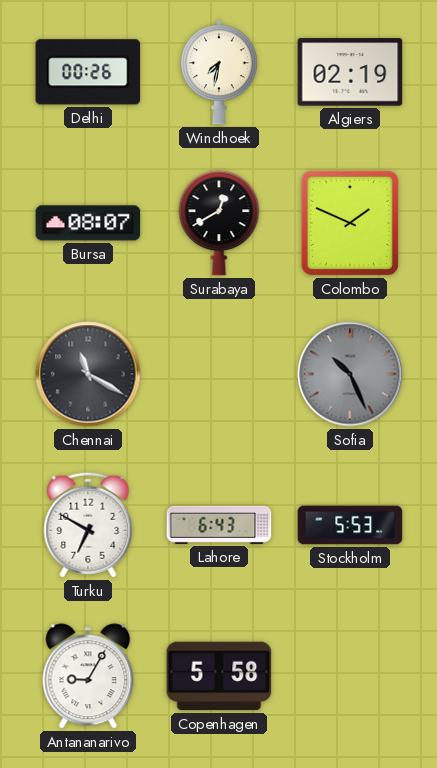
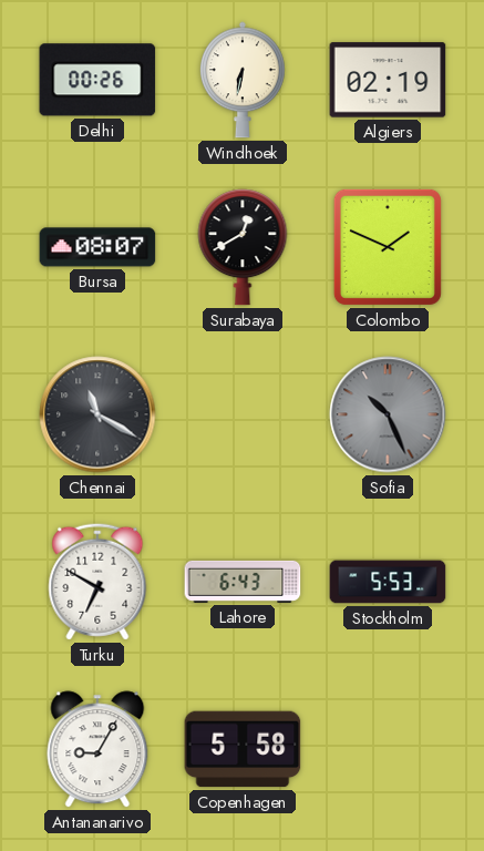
Windhoek: 7:32 -> 6:32
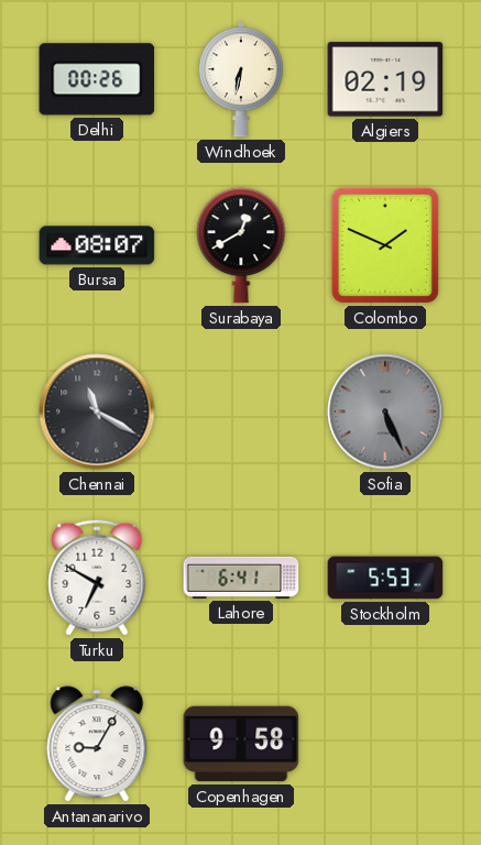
Sofia: 10:26 -> 5:26
Lahore: 6:43 -> 6:41
Copenhagen: 5:58 -> 9:58
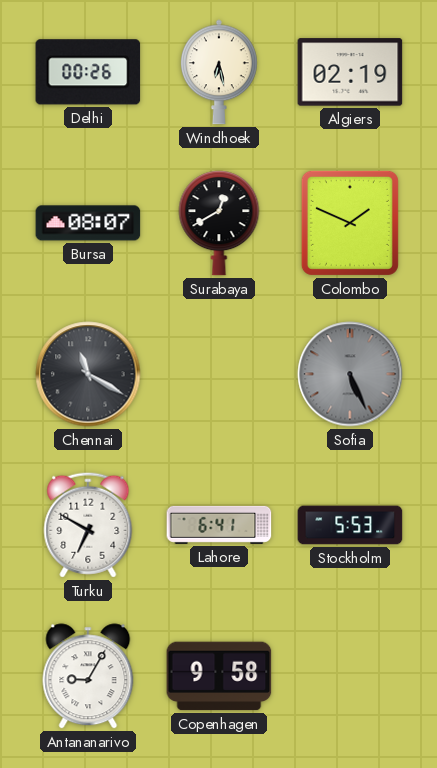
Windhoek: 6:32 -> 6:28
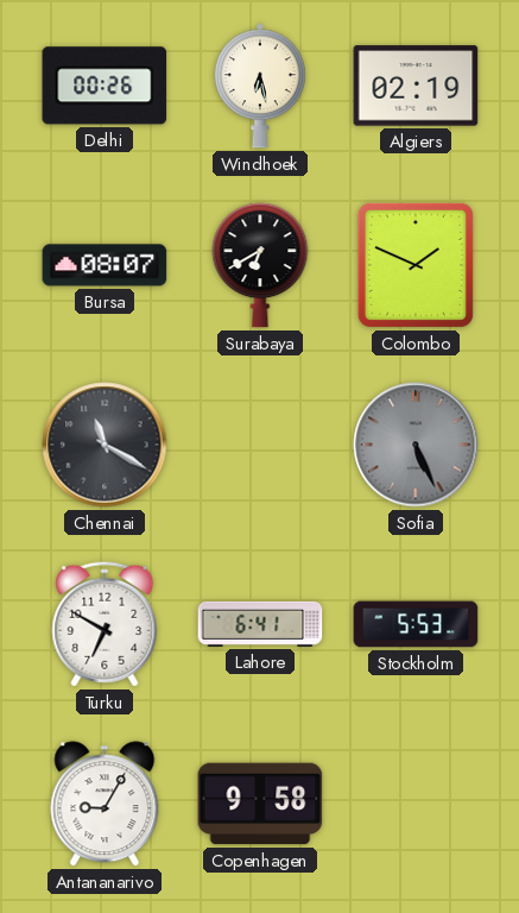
Surabaya: 12:40 -> 6:40
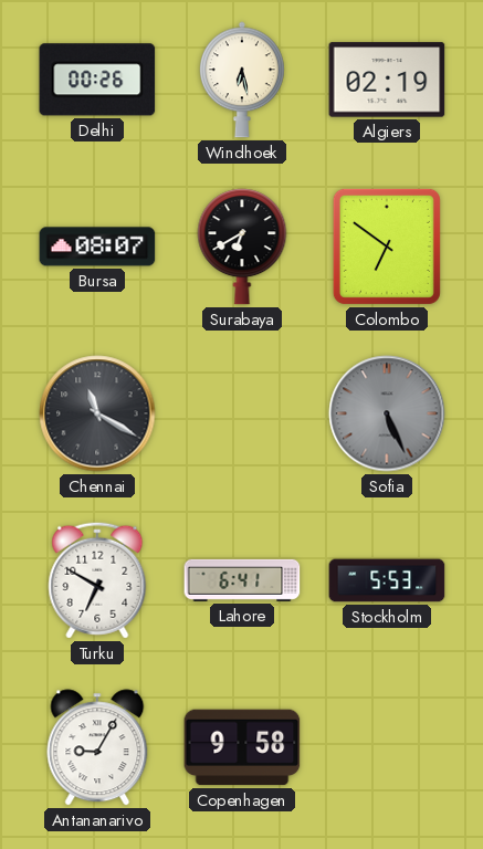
Colombo: 1:49 -> 6:51
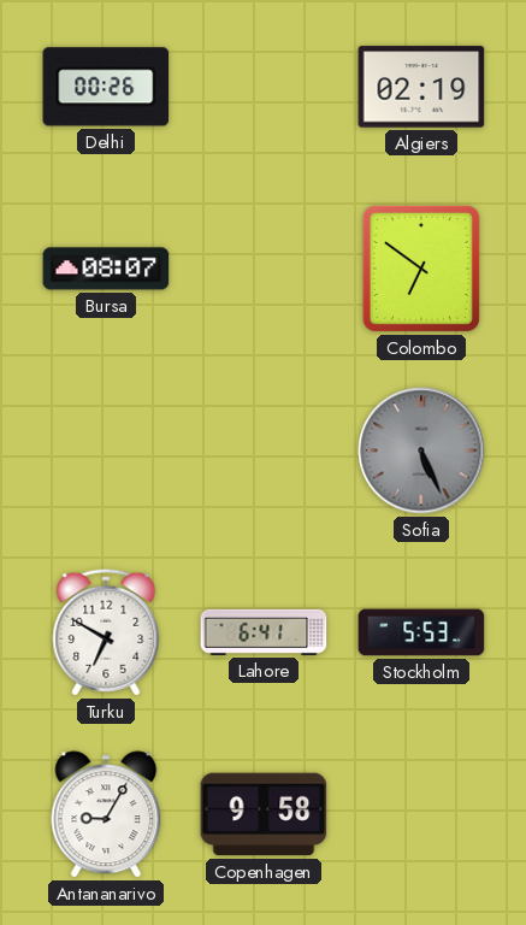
Windhoek: 6:28 -> none
Surabaya: 6:40 -> none
Chennai: 11:20 -> none
